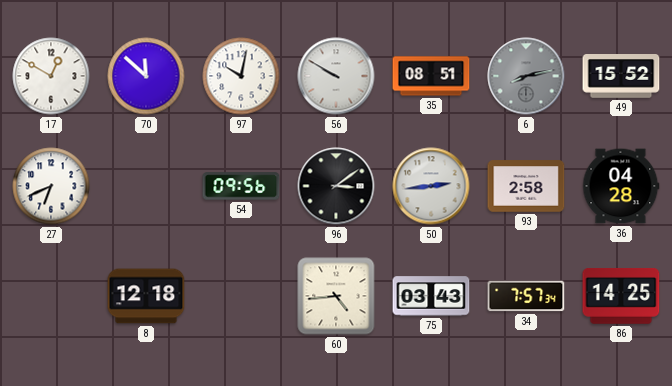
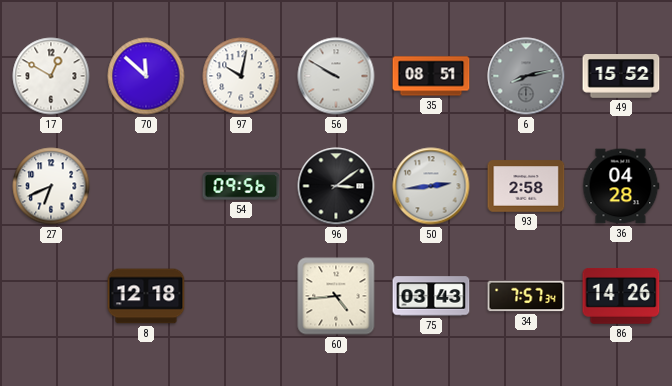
86: 14:25 -> 14:26
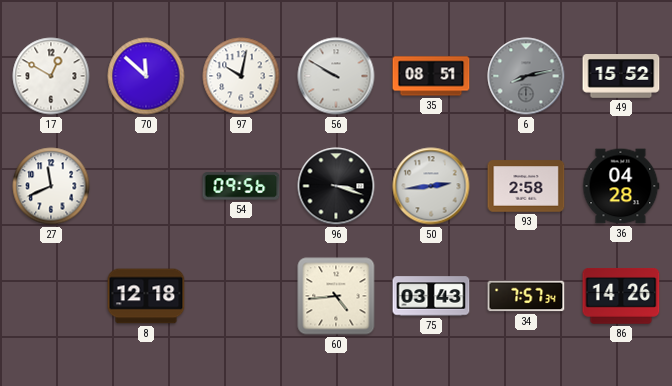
27: 6:41 -> 11:41
96: 3:09 -> 3:18
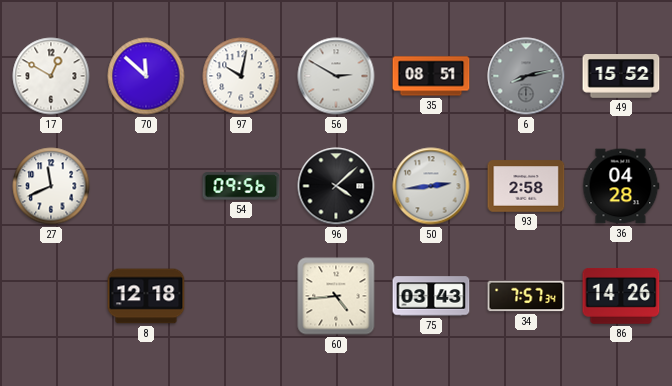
56: 9:50 -> 2:50
96: 3:18 -> 4:08
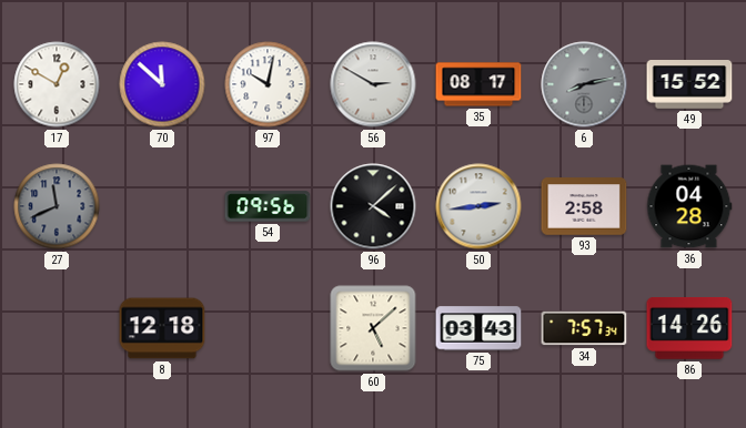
35: 08:51 -> 08:17
27 dial: white -> grey
60: 4:44 -> 5:08
